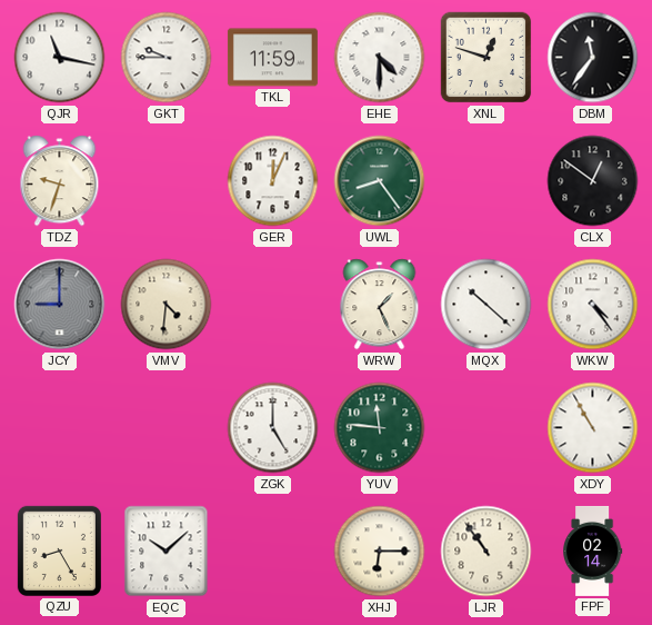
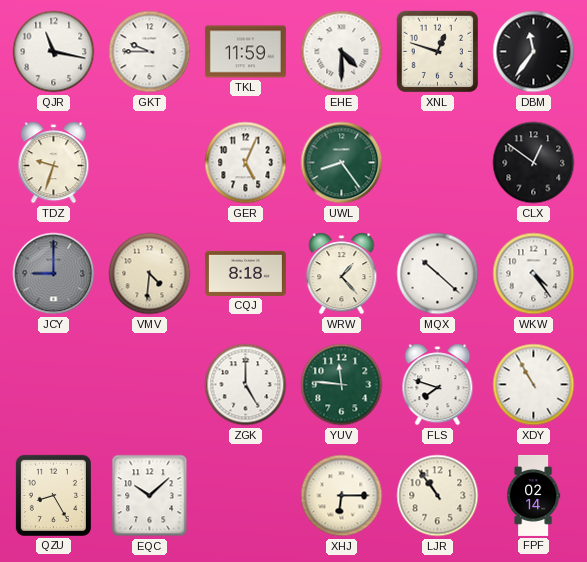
GER: 12:04 -> 5:04
CQJ: none -> 8:18
WRW: 1:26 -> 1:23
FLS: none -> 7:48
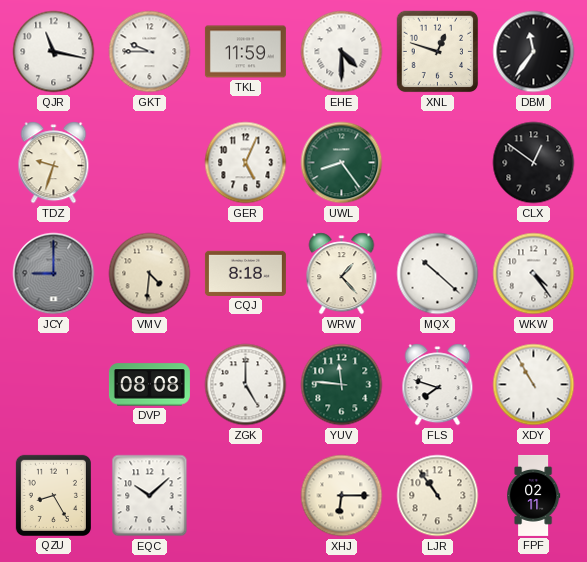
DVP: none -> 08:08
FPF: 02:14 -> 02:11
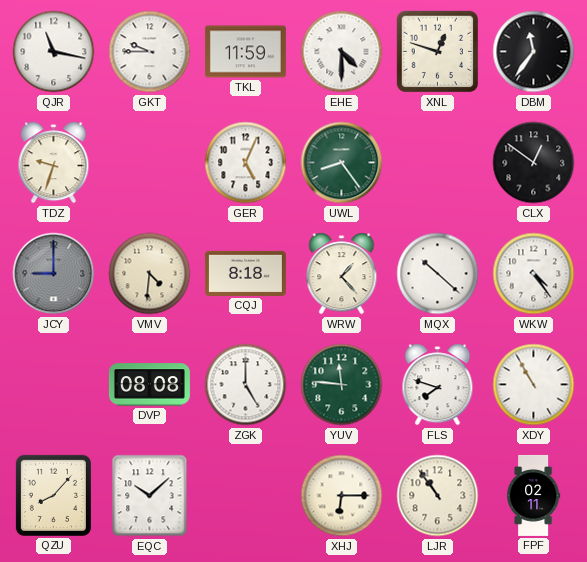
QZU: 8:25 -> 8:07
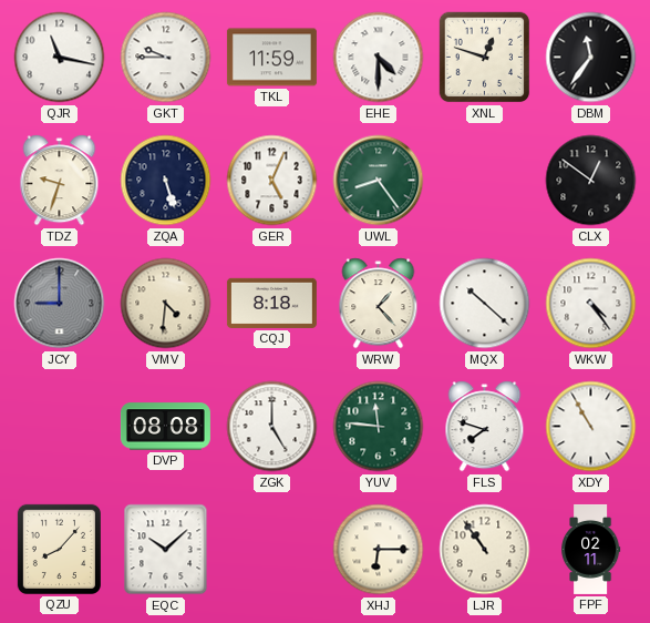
ZQA: none -> 5:27
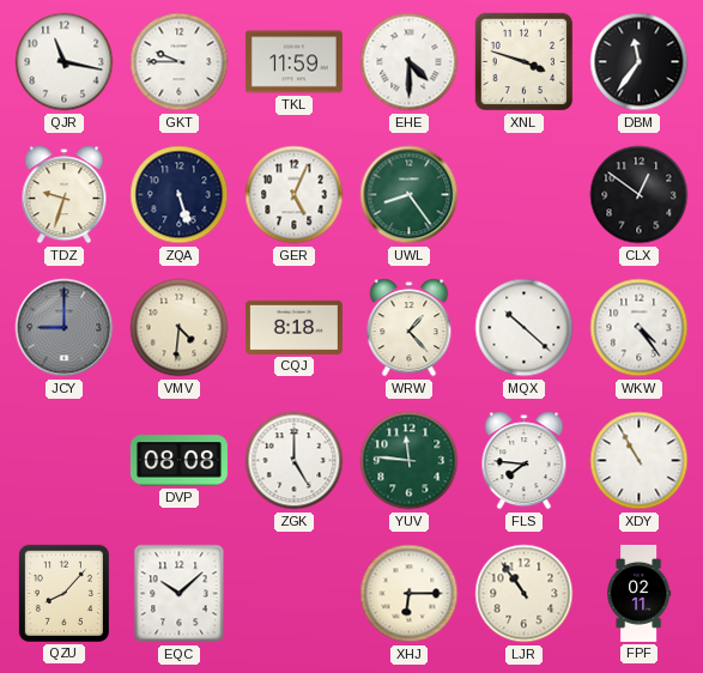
XNL: 12:48 -> 3:48
FLS: 7:48 -> 7:46
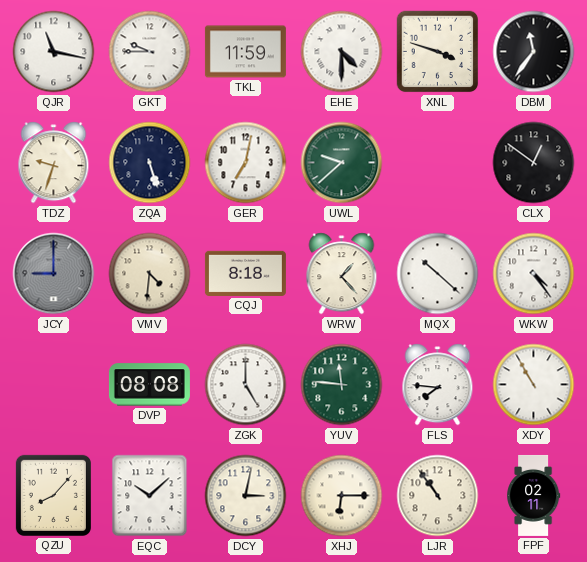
GER: 5:04 -> 7:02
UWL: 8:24 -> 9:38
DCY: none -> 3:02
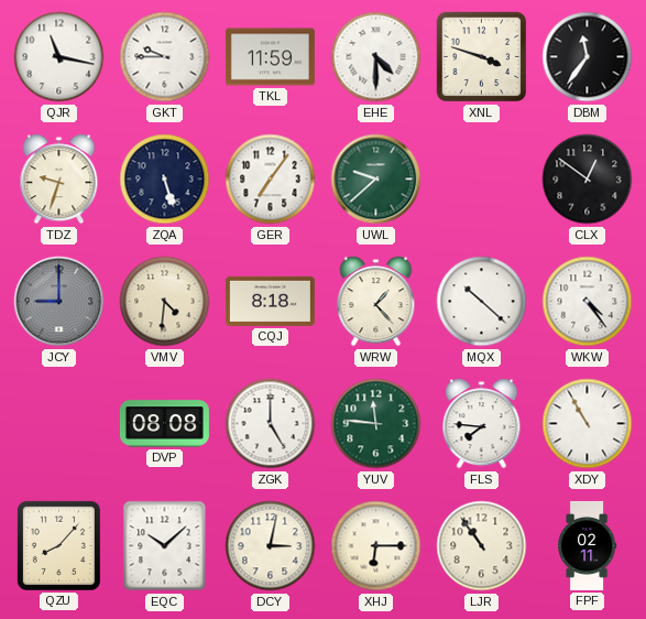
GER: 7:02 -> 7:06
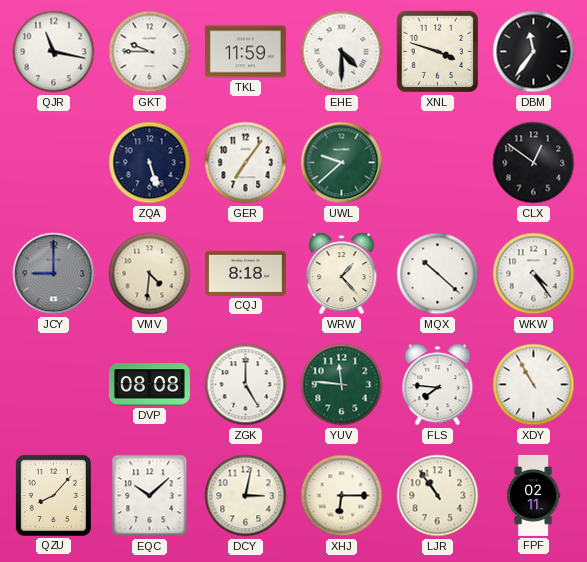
TDZ: 9:33 -> none
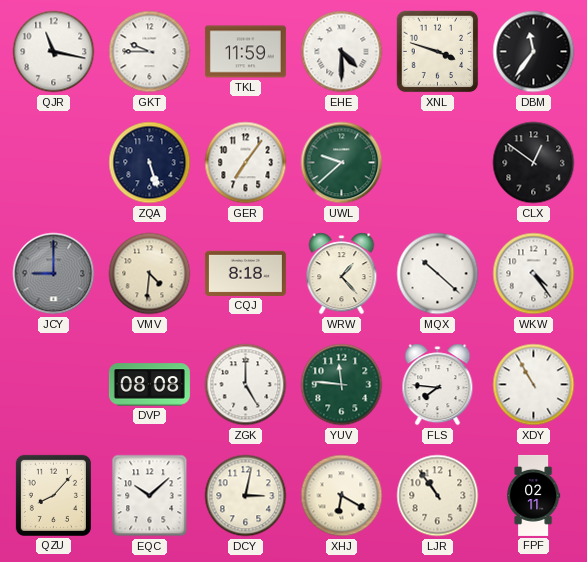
XHJ: 6:15 -> 6:20
